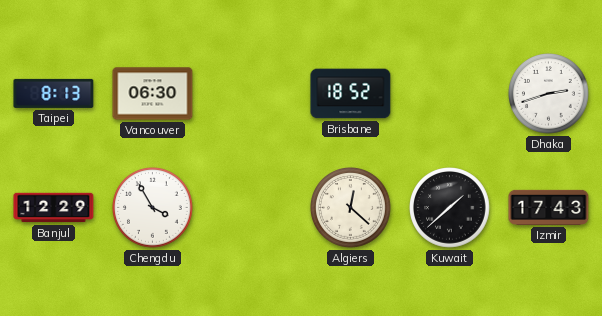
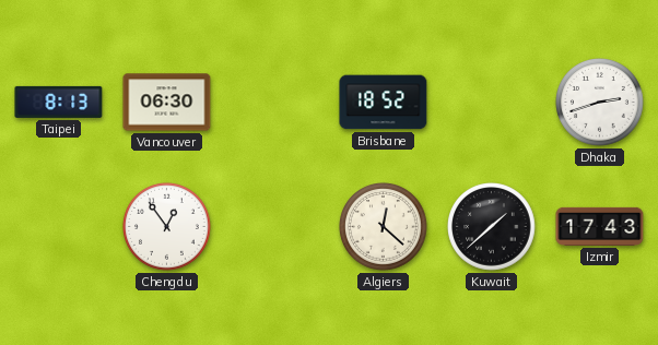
Banjul: 12:29 -> none
Chengdu: 3:55 -> 12:54
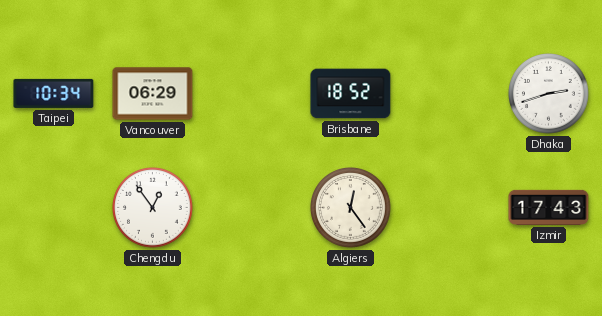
Taipei: 8:13 -> 10:34
Vancouver: 06:30 -> 06:29
Algiers: 12:22 -> 12:24
Kuwait: 1:38 -> none
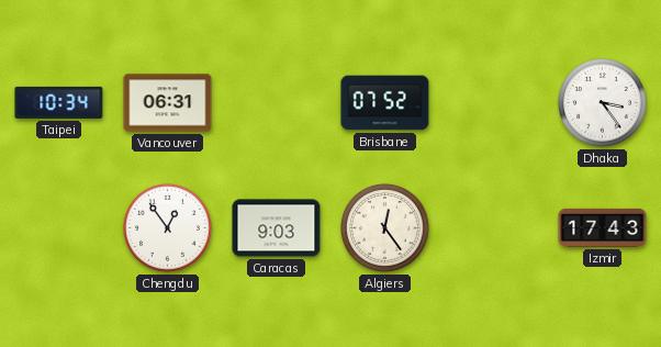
Vancouver: 06:29 -> 06:31
Brisbane: 18:52 -> 07:52
Dhaka: 2:42 -> 3:24
Caracas: none -> 9:03
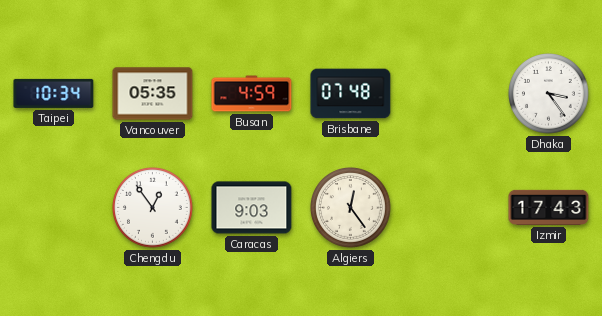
Vancouver: 06:31 -> 05:35
Busan: none -> 4:59
Brisbane: 07:52 -> 07:48
